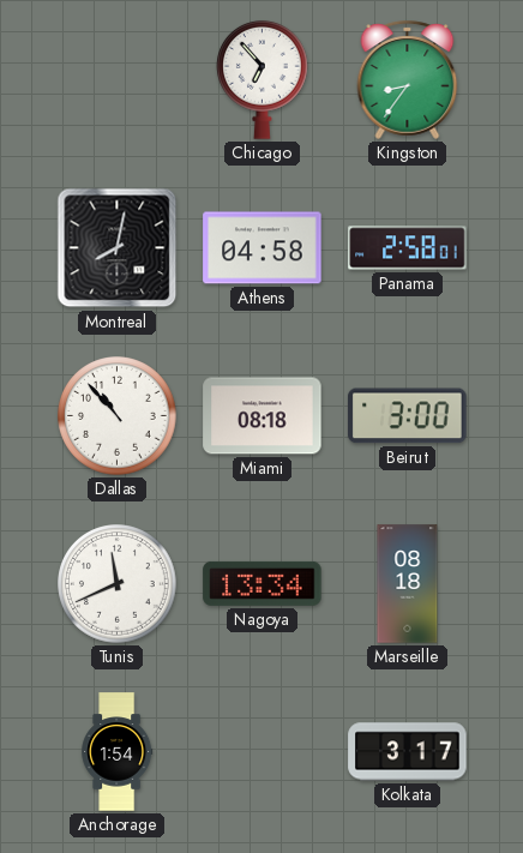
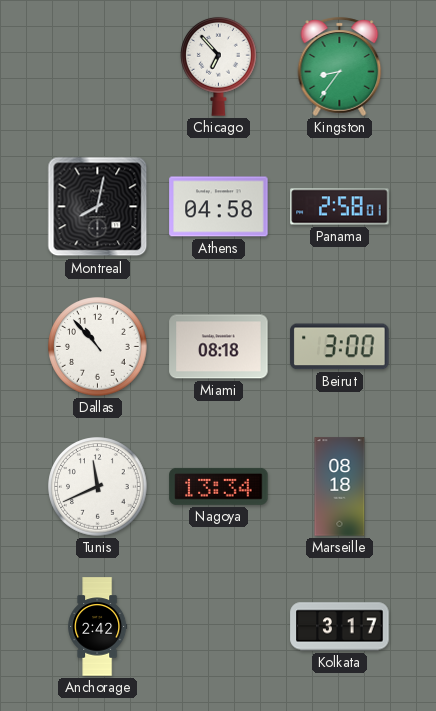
Anchorage: 1:54 -> 2:42
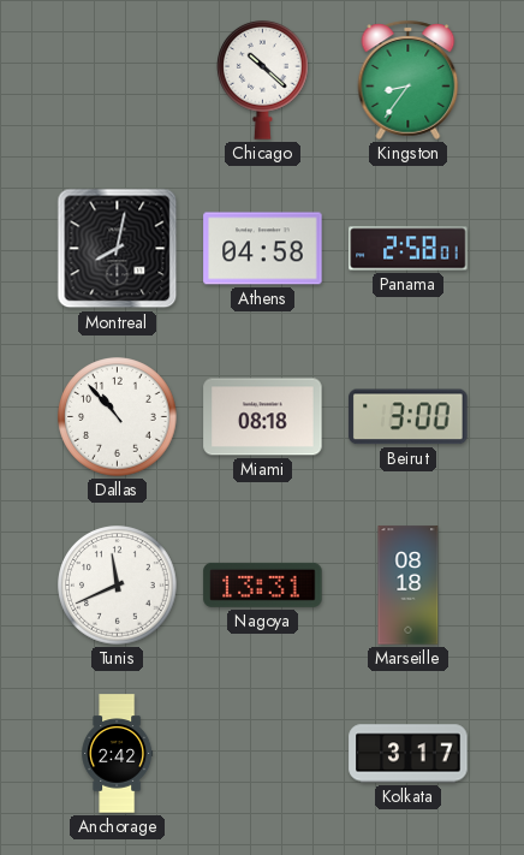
Chicago: 6:53 -> 10:22
Nagoya: 13:34 -> 13:31
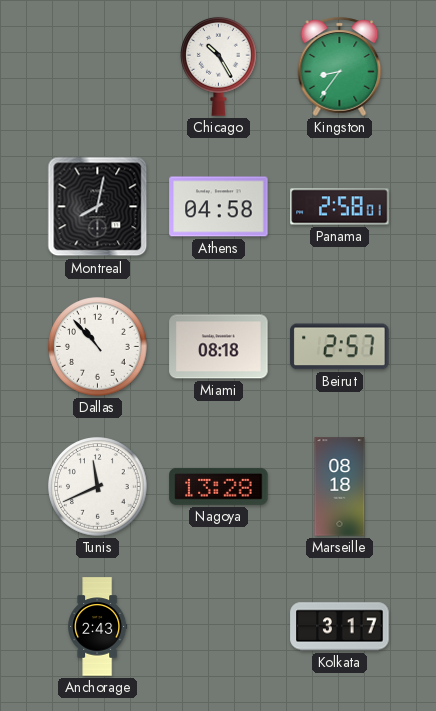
Chicago: 10:22 -> 10:25
Beirut: 3:00 -> 2:57
Nagoya: 13:31 -> 13:28
Anchorage: 2:42 -> 2:43
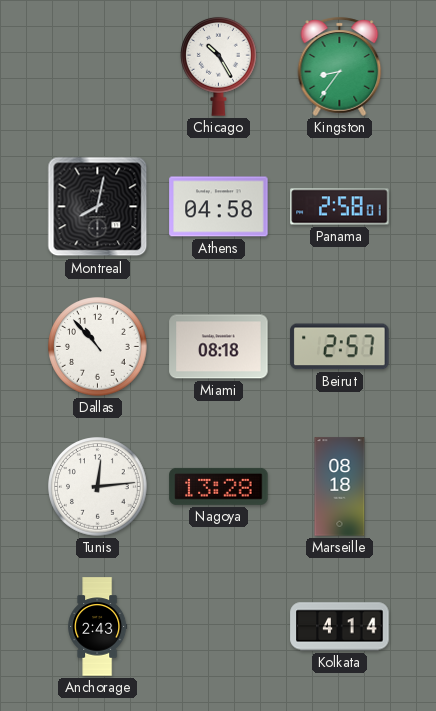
Tunis: 11:41 -> 12:14
Kolkata: 3:17 -> 4:14
